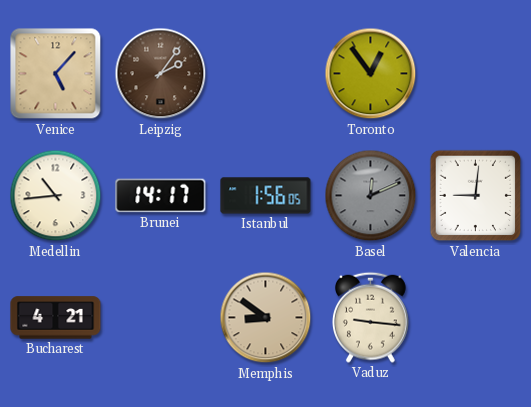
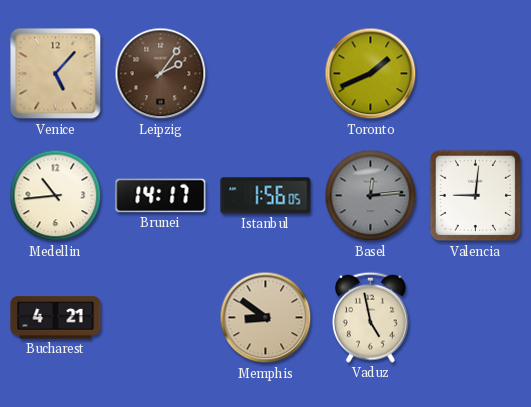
Toronto: 12:54 -> 1:41
Basel: 12:11 -> 12:14
Vaduz: 9:16 -> 4:58
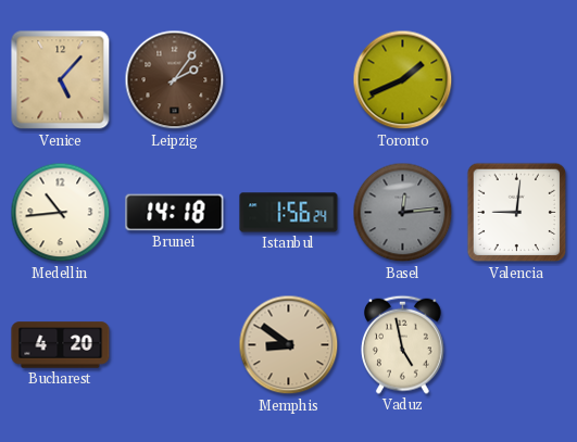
Brunei: 14:17 -> 14:18
Istanbul: 1:56:05 -> 1:56:24
Bucharest: 4:21 -> 4:20
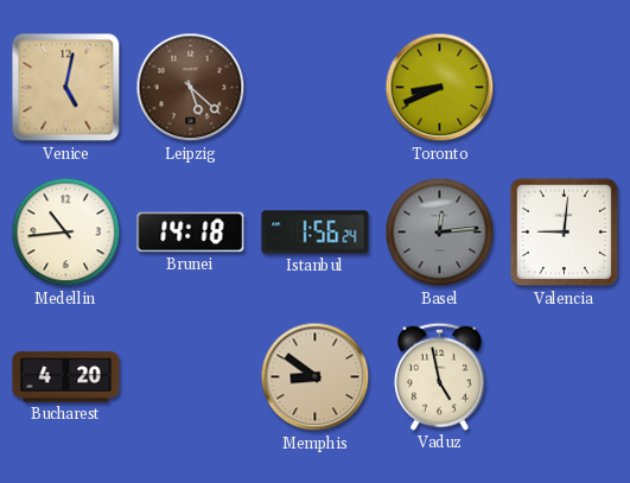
Venice: 5:07 -> 5:02
Leipzig: 2:06 -> 5:22
Toronto: 1:41 -> 8:41
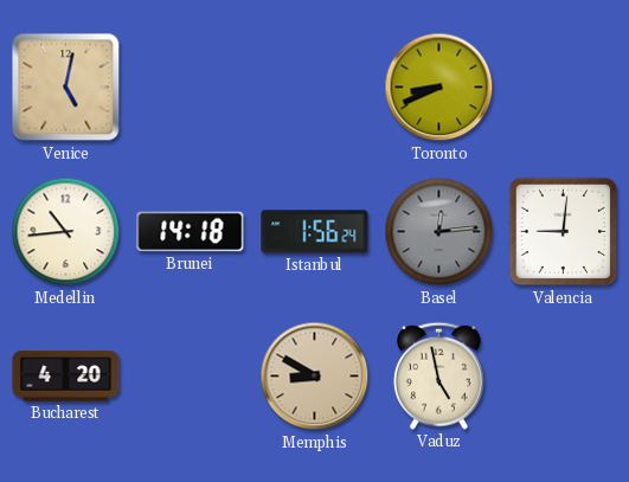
Leipzig: 5:22 -> none
Memphis: 8:51 -> 8:50
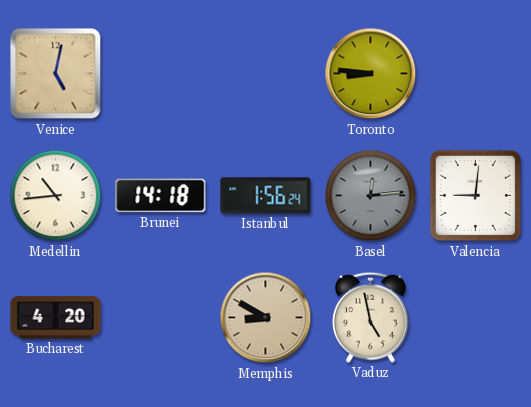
Toronto: 8:41 -> 8:46
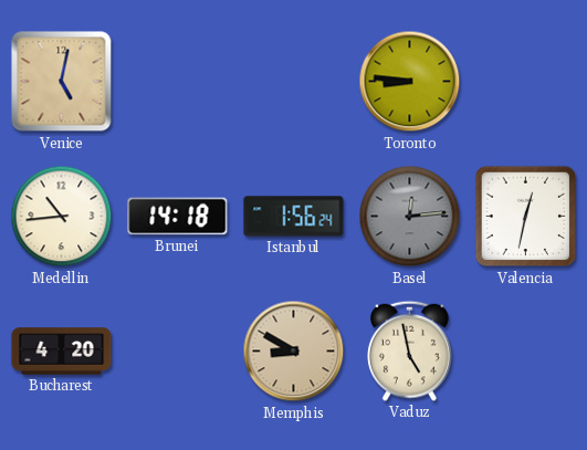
Valencia: 9:01 -> 12:32
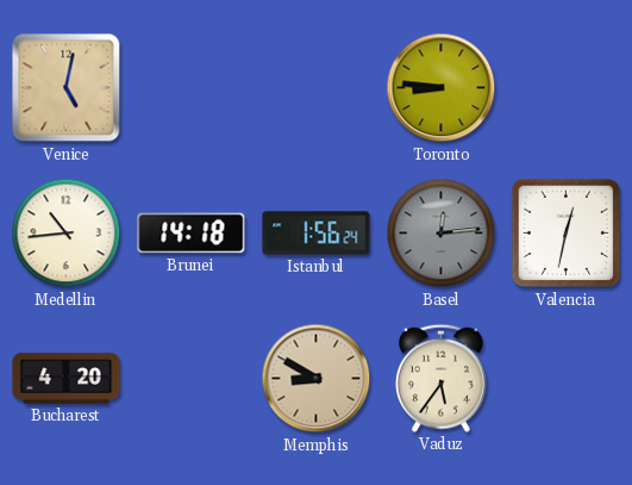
Vaduz: 4:58 -> 5:36
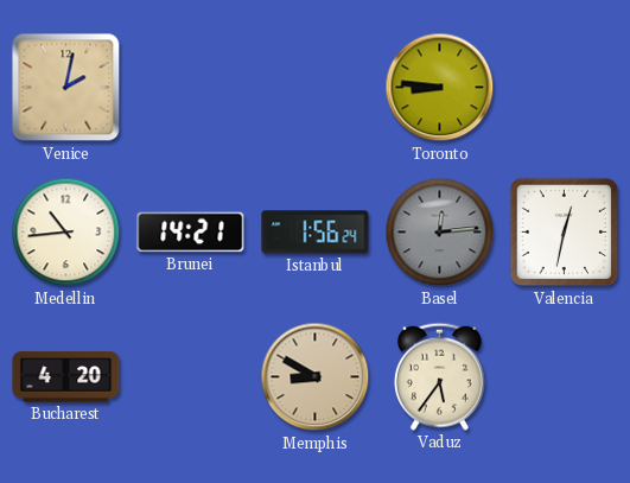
Venice: 5:02 -> 2:02
Brunei: 14:18 -> 14:21
